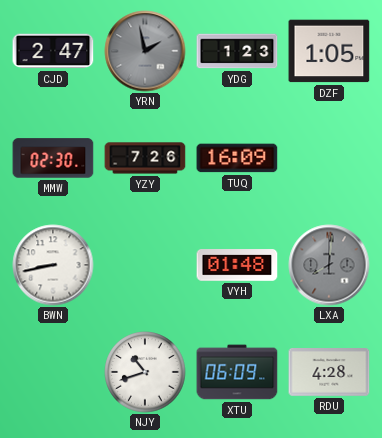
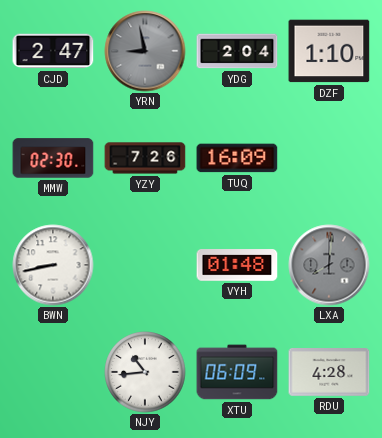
YRN: 1:58 -> 8:58
YDG: 1:23 -> 2:04
DZF: 1:05 -> 1:10
NJY: 10:42 -> 10:44
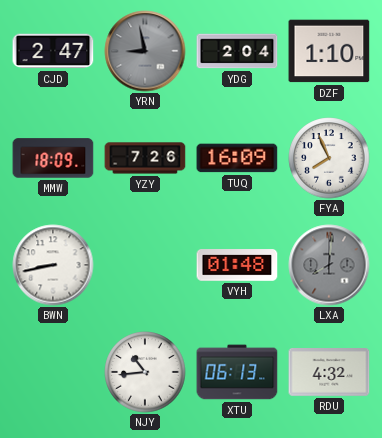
MMW: 02:30 -> 18:09
FYA: none -> 7:56
XTU: 06:09 -> 06:13
RDU: 4:28 -> 4:32
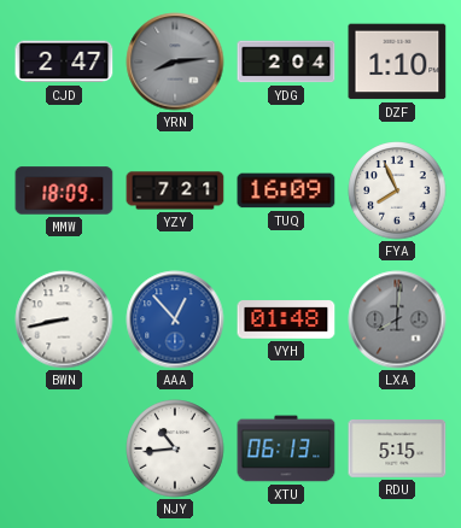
YRN: 8:58 -> 8:14
YZY: 7:26 -> 7:21
AAA: none -> 12:53
RDU: 4:32 -> 5:15
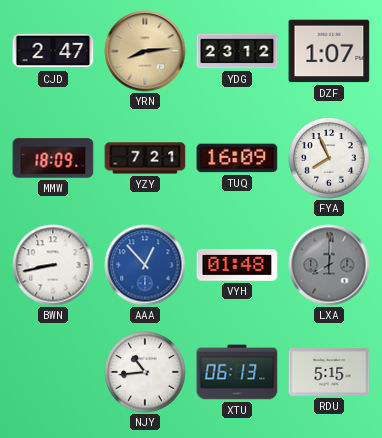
YRN dial: grey -> champagne
YDG: 2:04 -> 23:12
DZF: 1:10 -> 1:07
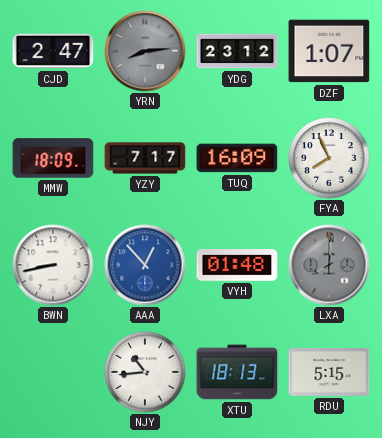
YRN dial: champagne -> grey
YZY: 7:21 -> 7:17
XTU: 06:13 -> 18:13
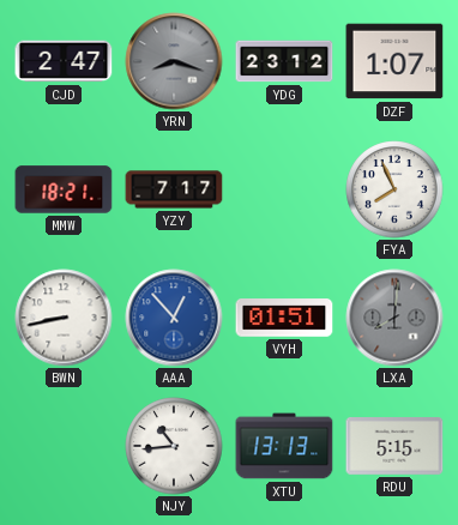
YRN: 8:14 -> 8:18
MMW: 18:09 -> 18:21
TUQ: 16:09 -> none
VYH: 01:48 -> 01:51
XTU: 18:13 -> 13:13
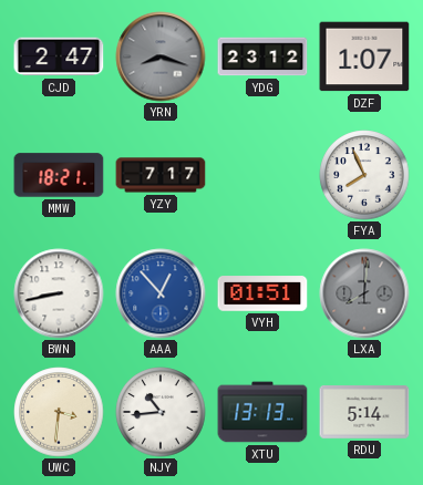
UWC: none -> 3:31
RDU: 5:15 -> 5:14
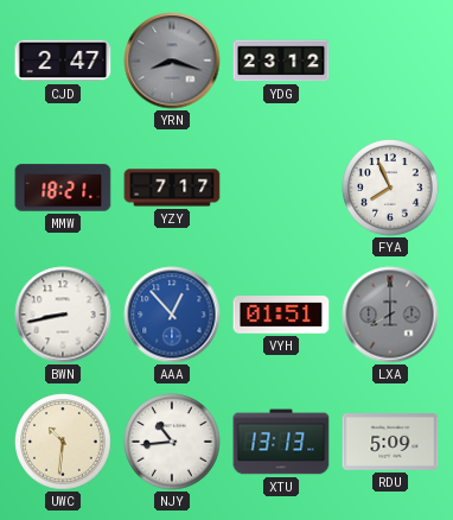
DZF: 1:07 -> none
LXA: 8:01 -> 8:00
UWC: 3:31 -> 10:31
RDU: 5:14 -> 5:09
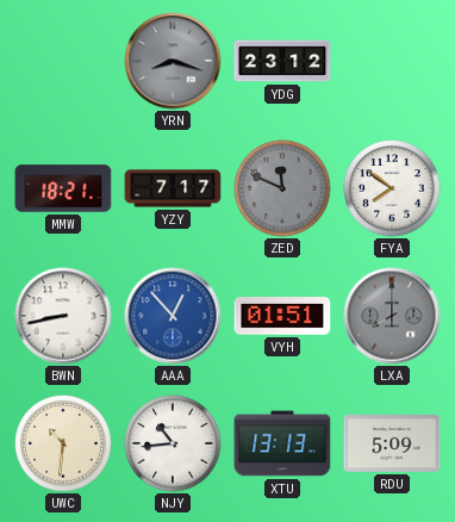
CJD: 2:47 -> none
ZED: none -> 11:49
FYA: 7:56 -> 7:51
